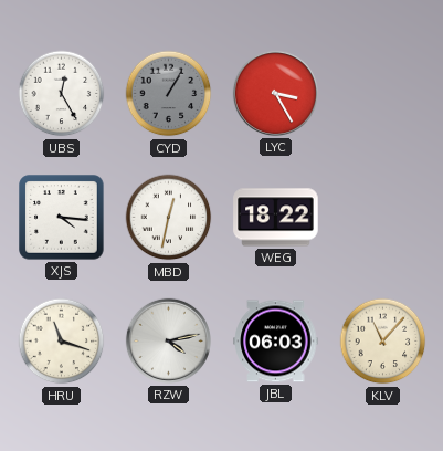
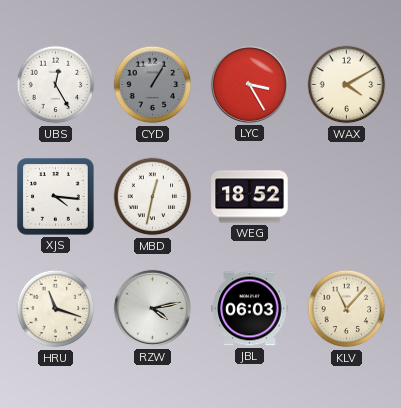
WAX: none -> 4:10
WEG: 18:22 -> 18:52
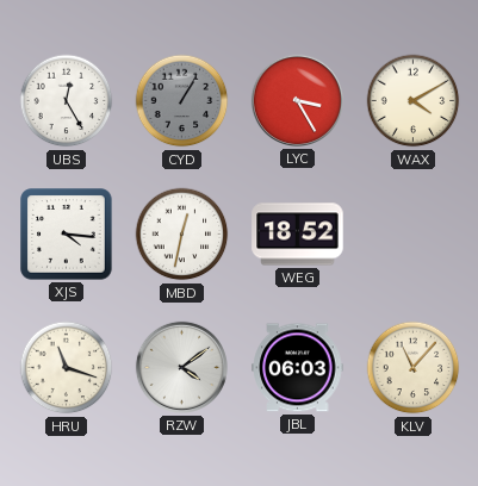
RZW: 4:13 -> 4:09
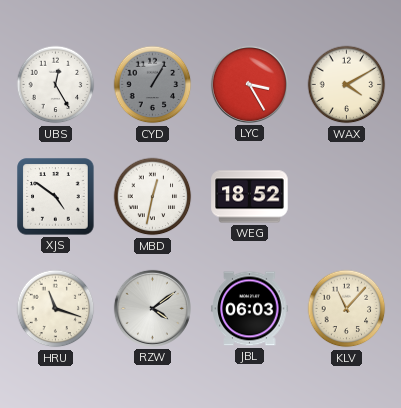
XJS: 4:16 -> 4:51
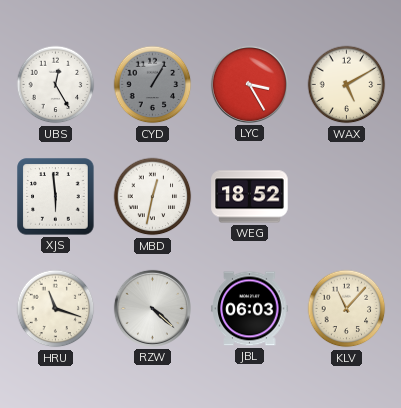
WAX: 4:10 -> 5:10
XJS: 4:51 -> 5:59
RZW: 4:09 -> 4:22
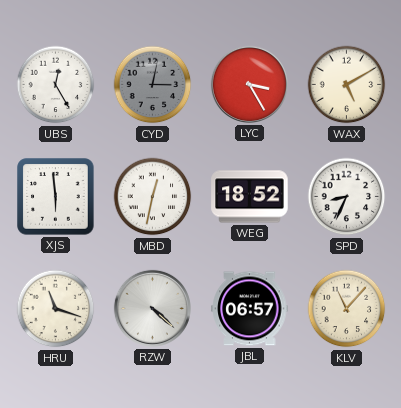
CYD: 1:05 -> 3:02
SPD: none -> 8:34
JBL: 06:03 -> 06:57
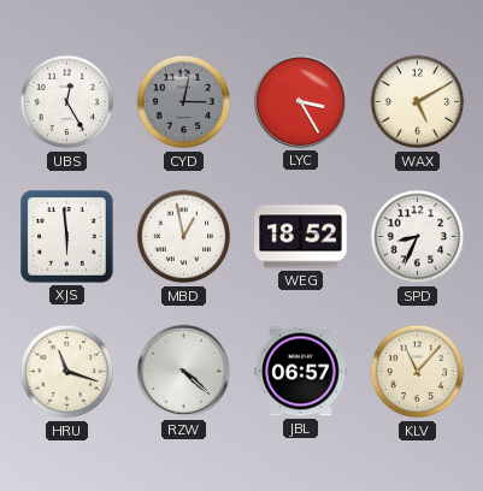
MBD: 12:32 -> 12:58
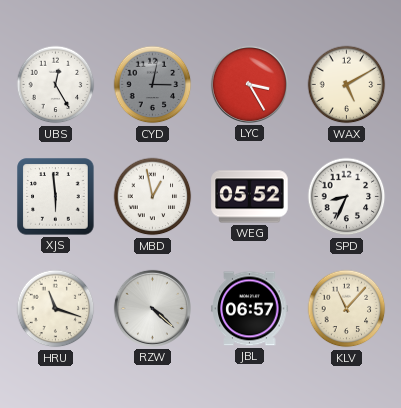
WEG: 18:52 -> 05:52
